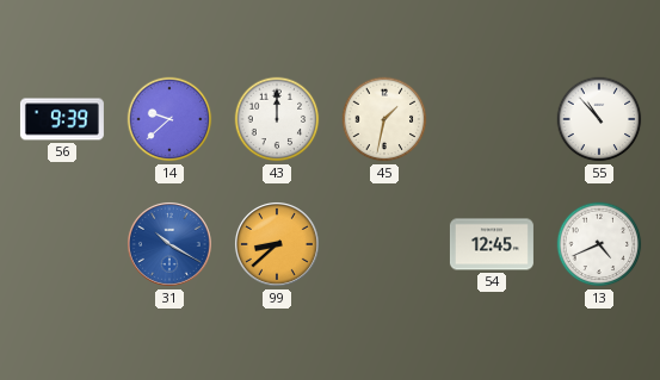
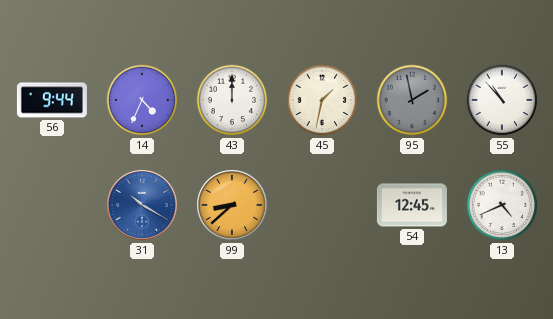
56: 9:39 -> 9:44
14: 9:38 -> 4:34
95: none -> 1:58
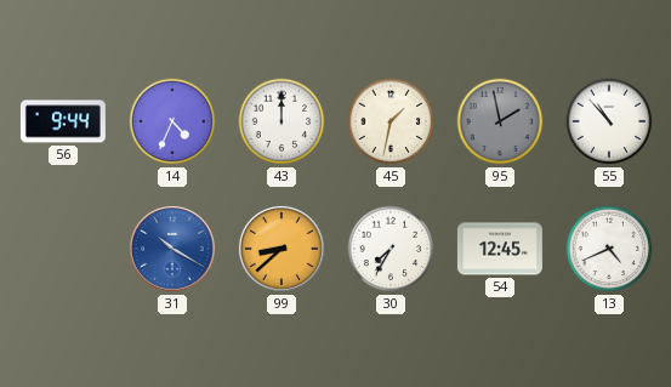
30: none -> 7:35
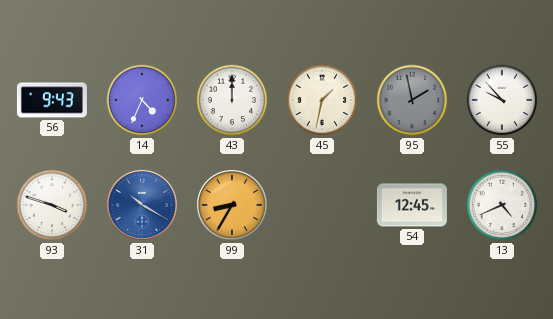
56: 9:44 -> 9:43
55: 10:53 -> 9:53
93: none -> 3:48
99: 8:38 -> 8:35
30: 7:35 -> none
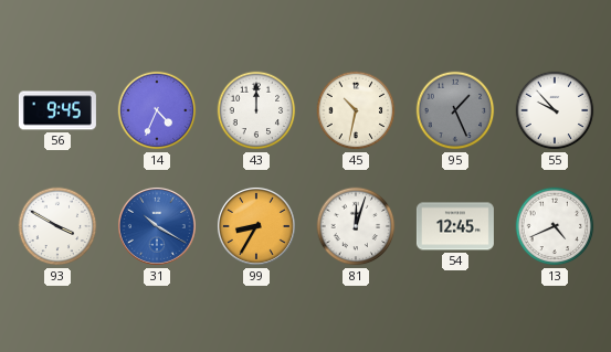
56: 9:43 -> 9:45
45: 1:32 -> 10:32
95: 1:58 -> 1:26
93: 3:48 -> 3:50
81: none -> 12:03
